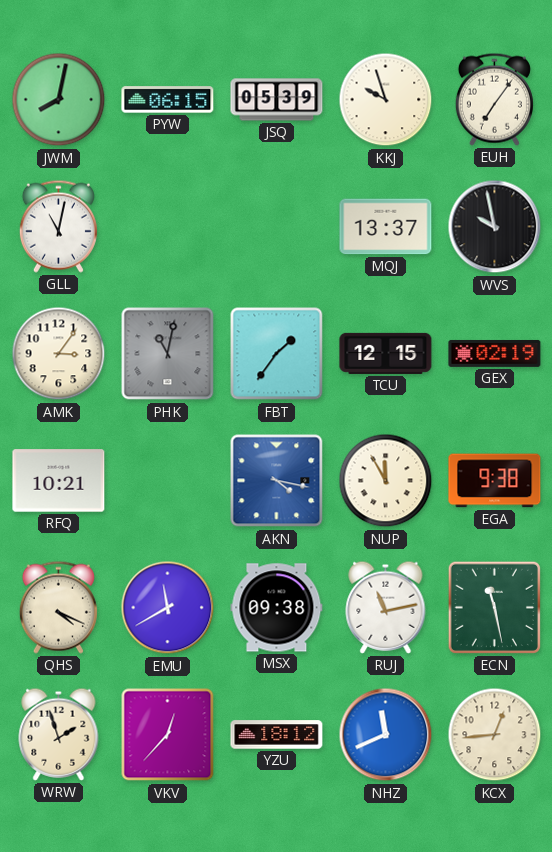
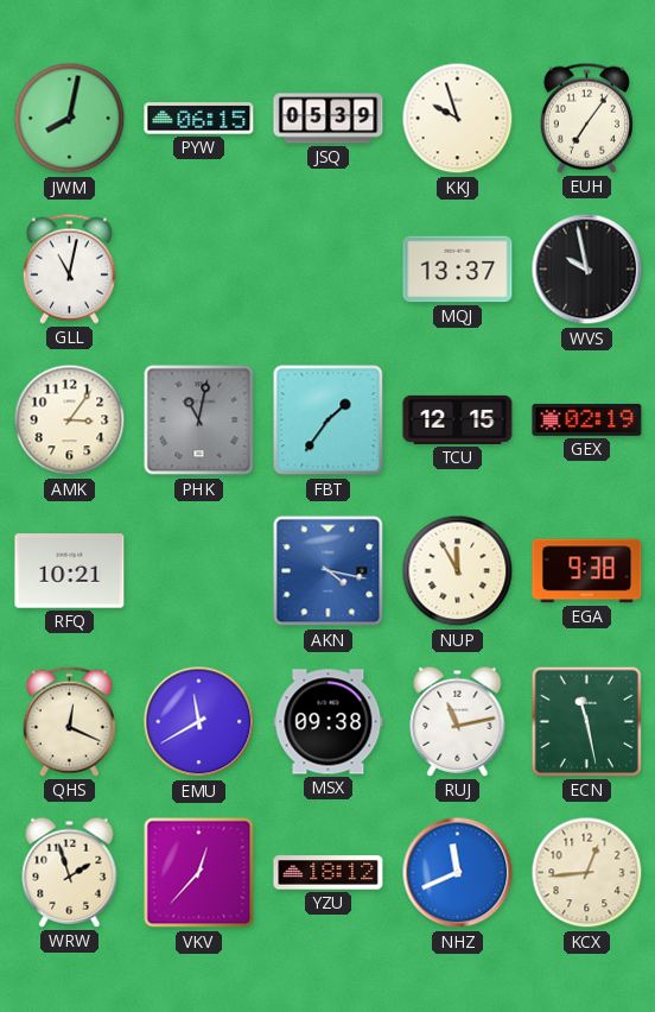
QHS: 4:19 -> 12:19
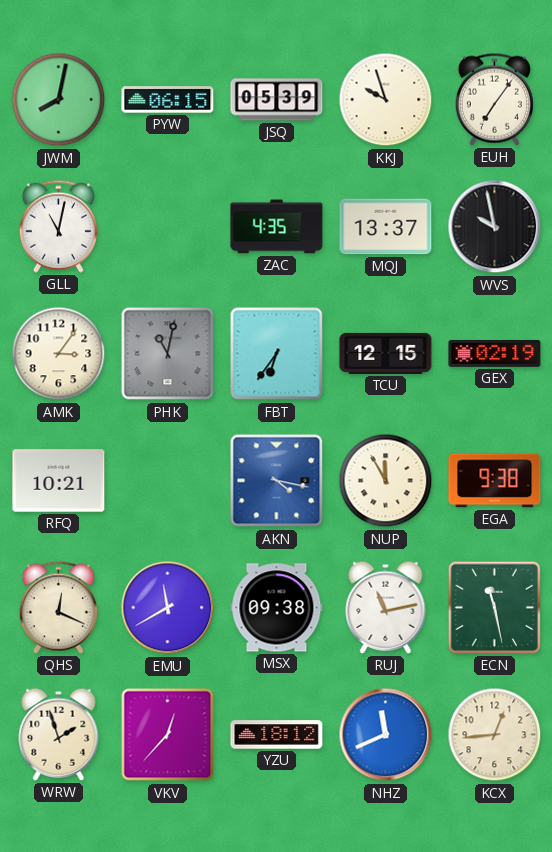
ZAC: none -> 4:35
FBT: 1:36 -> 6:36
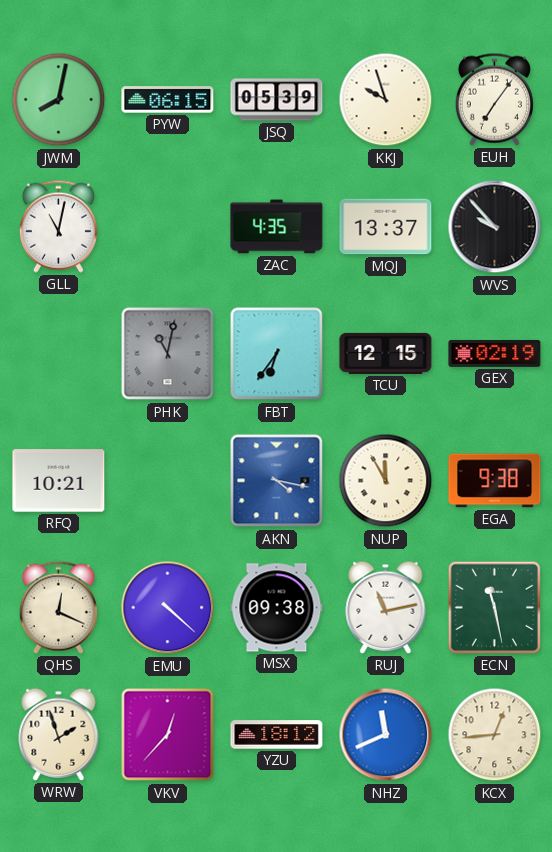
WVS: 9:58 -> 9:53
AMK: 3:06 -> none
EMU: 11:40 -> 4:22
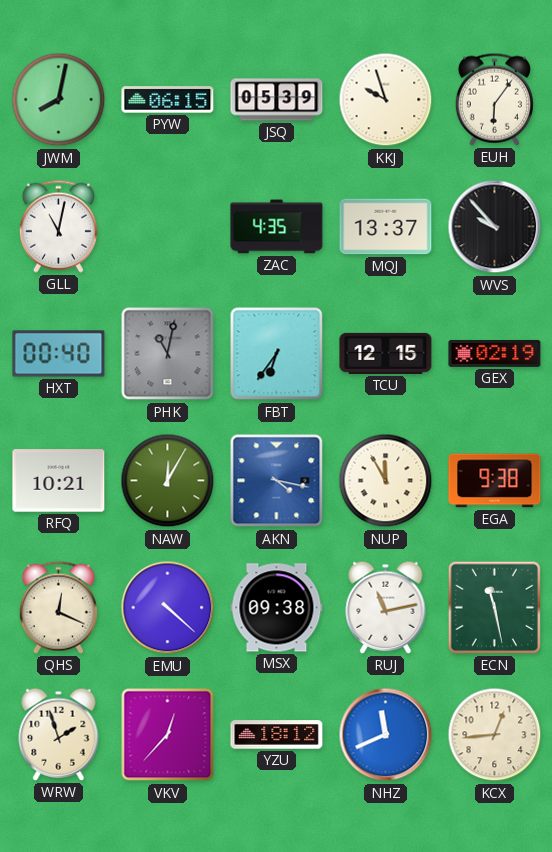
EUH: 7:06 -> 6:06
HXT: none -> 00:40
NAW: none -> 12:05
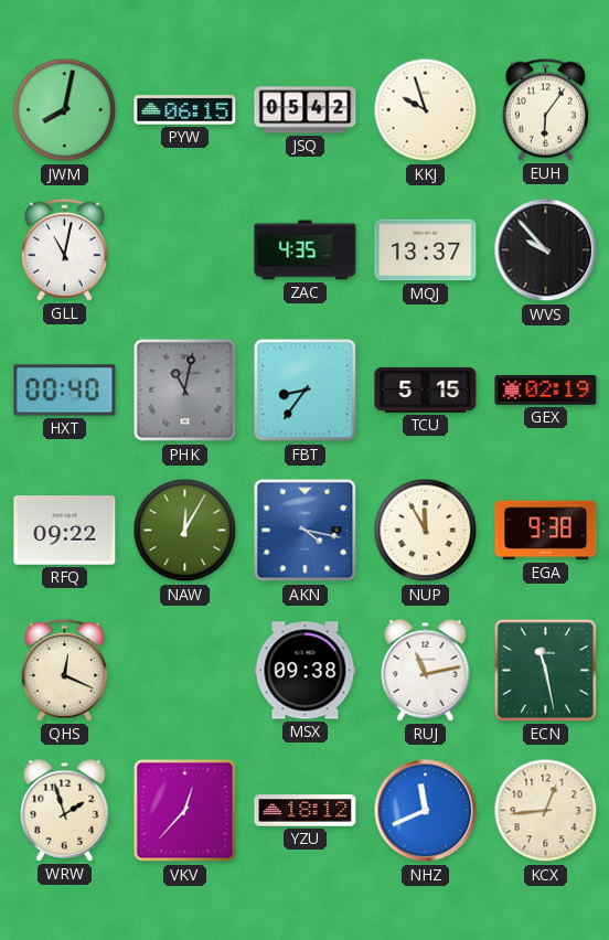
JSQ: 05:39 -> 05:42
FBT: 6:36 -> 8:36
TCU: 12:15 -> 5:15
RFQ: 10:21 -> 09:22
EMU: 4:22 -> none
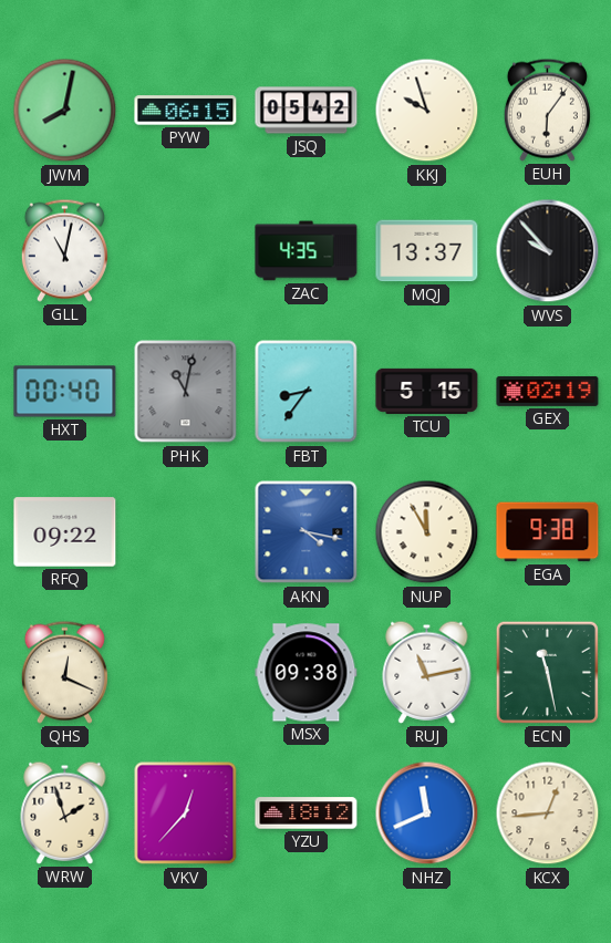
NAW: 12:05 -> none
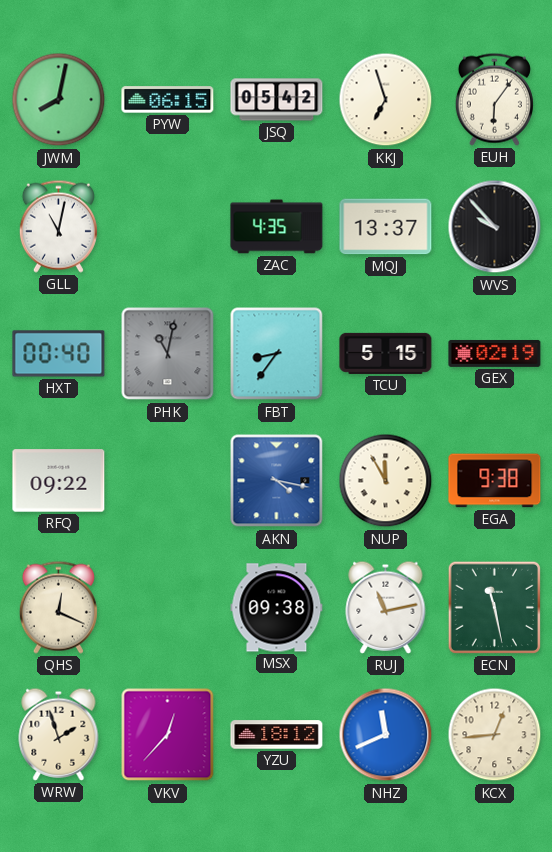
KKJ: 9:57 -> 6:57
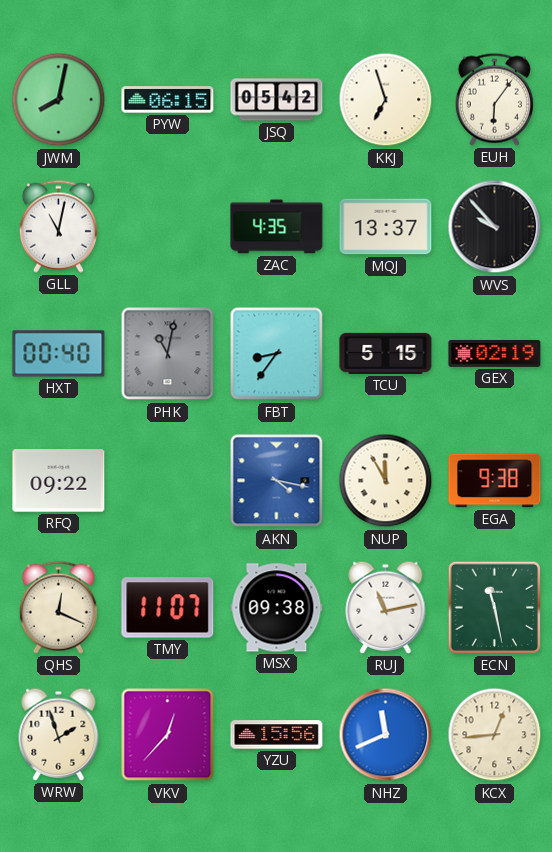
TMY: none -> 11:07
YZU: 18:12 -> 15:56
